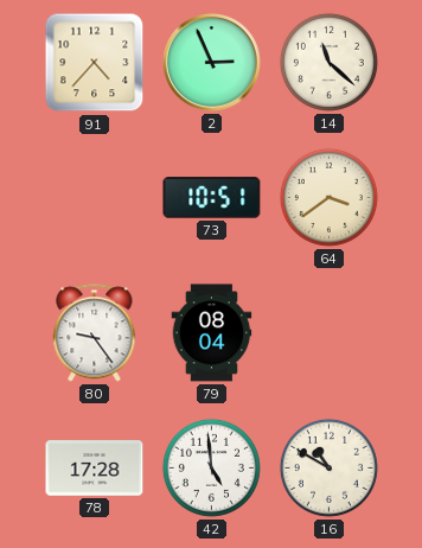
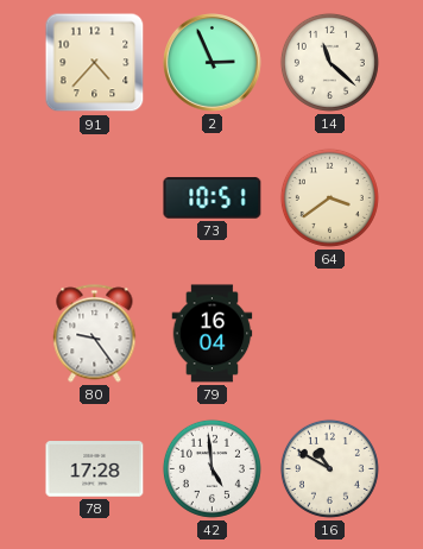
79: 08:04 -> 16:04
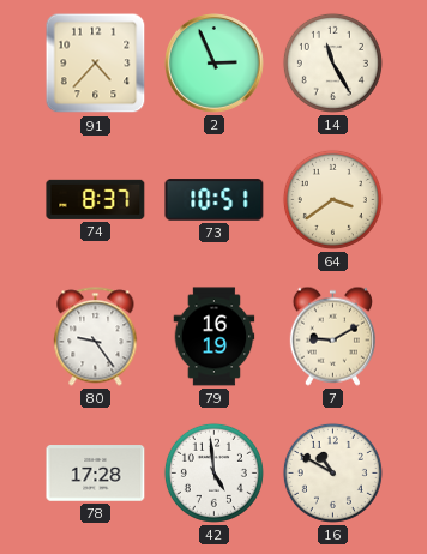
14: 11:22 -> 11:25
74: none -> 8:37
79: 16:04 -> 16:19
7: none -> 9:10
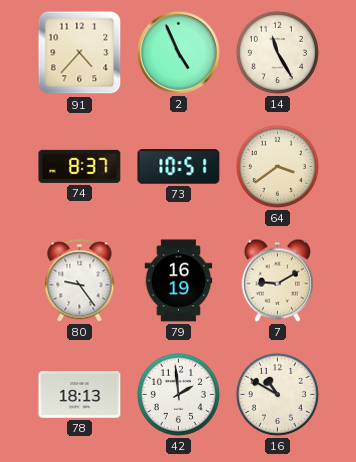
2: 2:56 -> 4:56
78: 17:28 -> 18:13
42: 4:59 -> 1:59
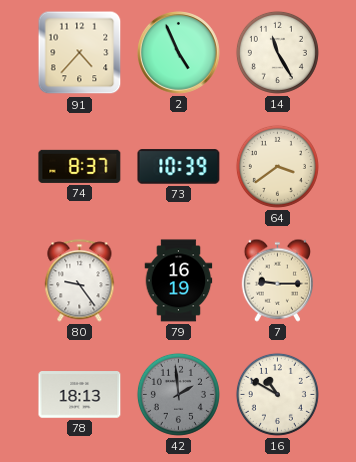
73: 10:51 -> 10:39
7: 9:10 -> 9:15
42 dial: white -> grey
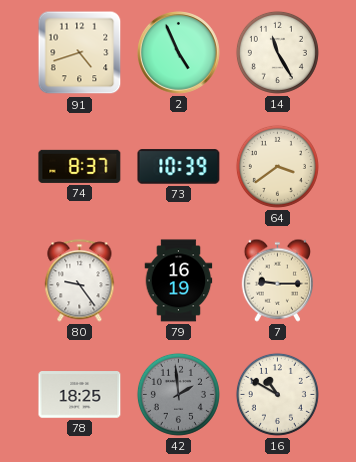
91: 4:37 -> 4:42
78: 18:13 -> 18:25
